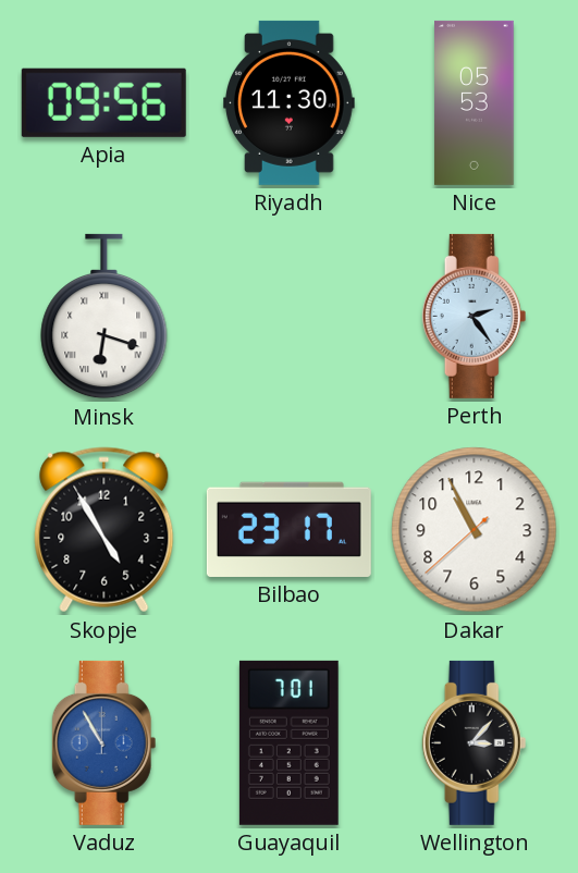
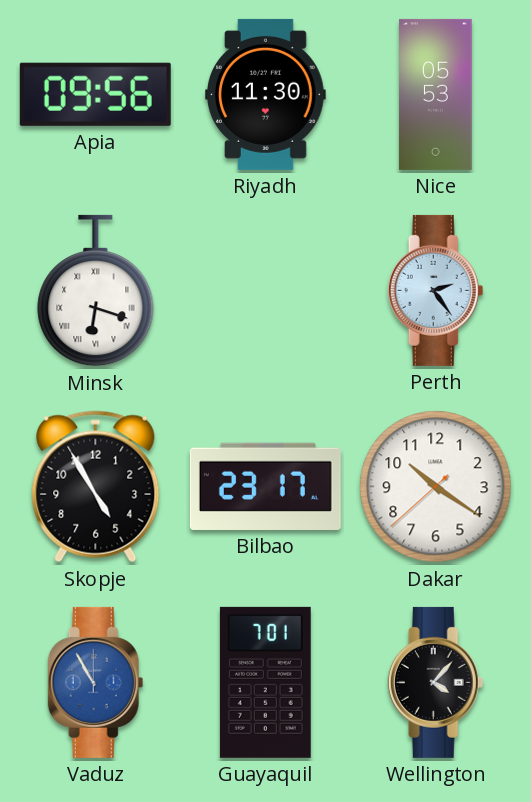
Dakar: 10:55 -> 10:20
Wellington: 3:07 -> 4:07
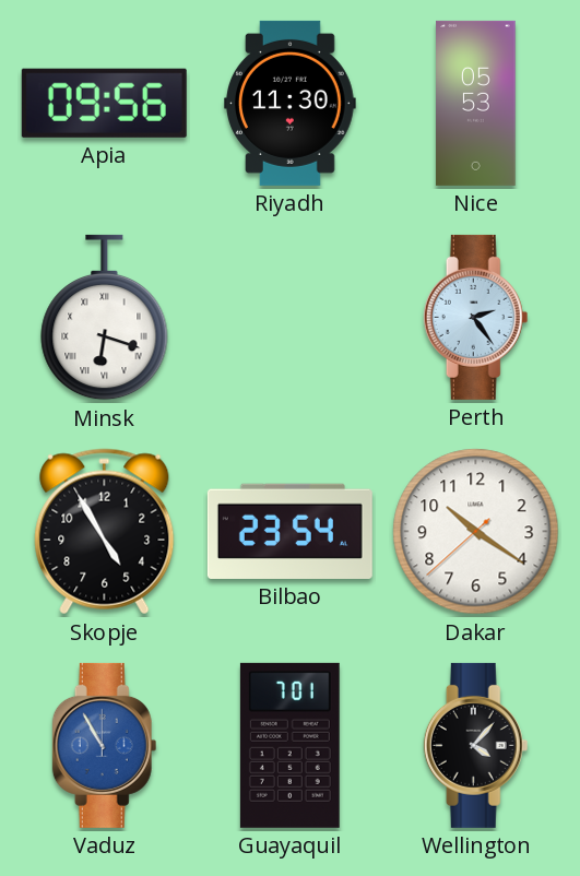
Bilbao: 23:17 -> 23:54
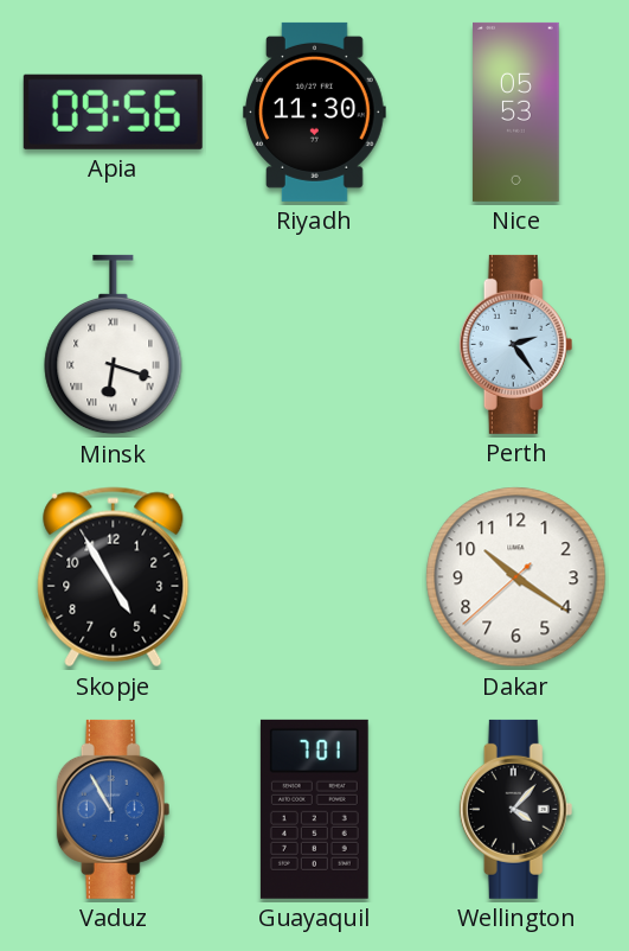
Bilbao: 23:54 -> none
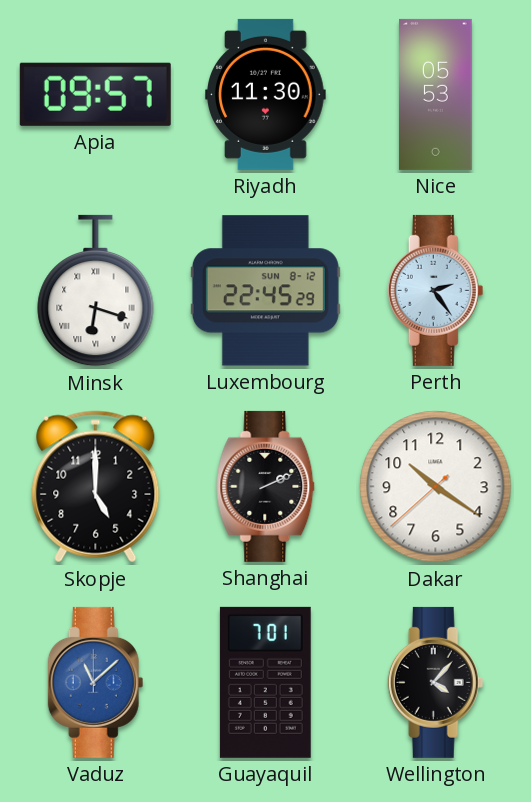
Apia: 09:56 -> 09:57
Luxembourg: none -> 22:45
Skopje: 4:55 -> 5:00
Shanghai: none -> 2:11
Vaduz: 10:55 -> 11:08
